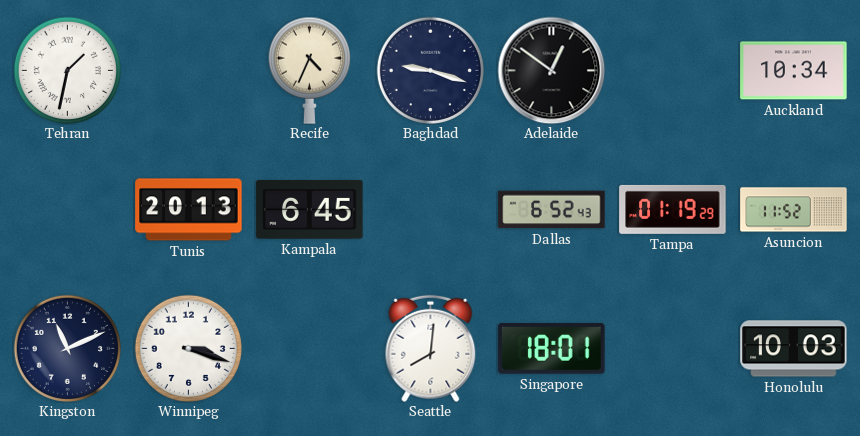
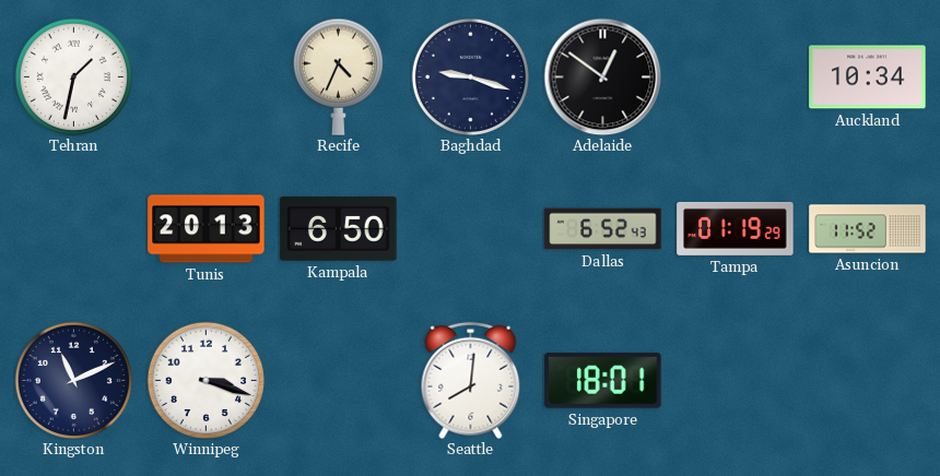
Kampala: 6:45 -> 6:50
Honolulu: 10:03 -> none
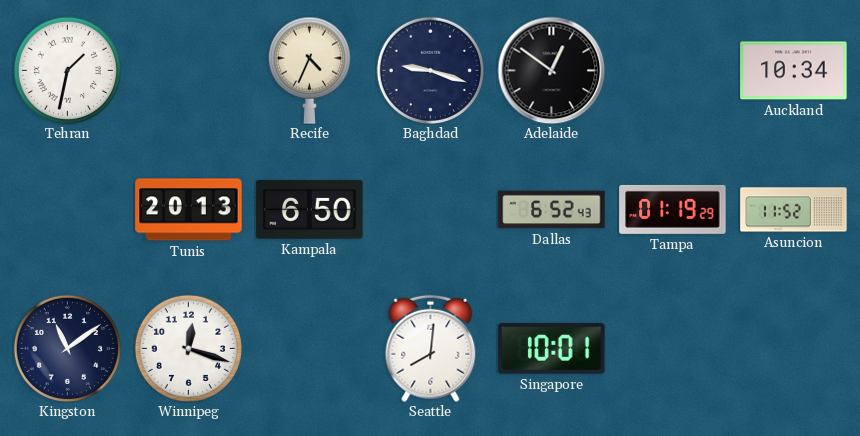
Kingston: 11:11 -> 11:09
Winnipeg: 3:18 -> 12:18
Singapore: 18:01 -> 10:01
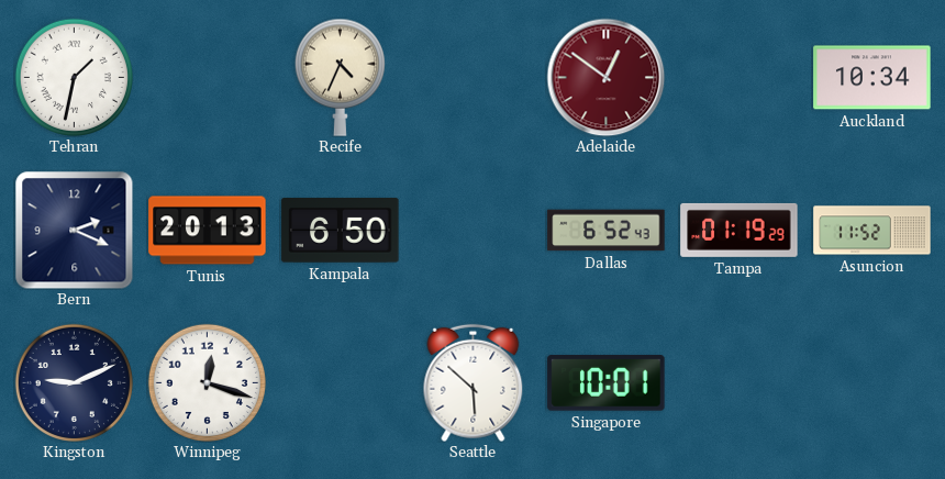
Baghdad: 9:18 -> none
Adelaide dial: black -> burgundy
Bern: none -> 2:19
Kingston: 11:09 -> 9:11
Seattle: 8:01 -> 5:52
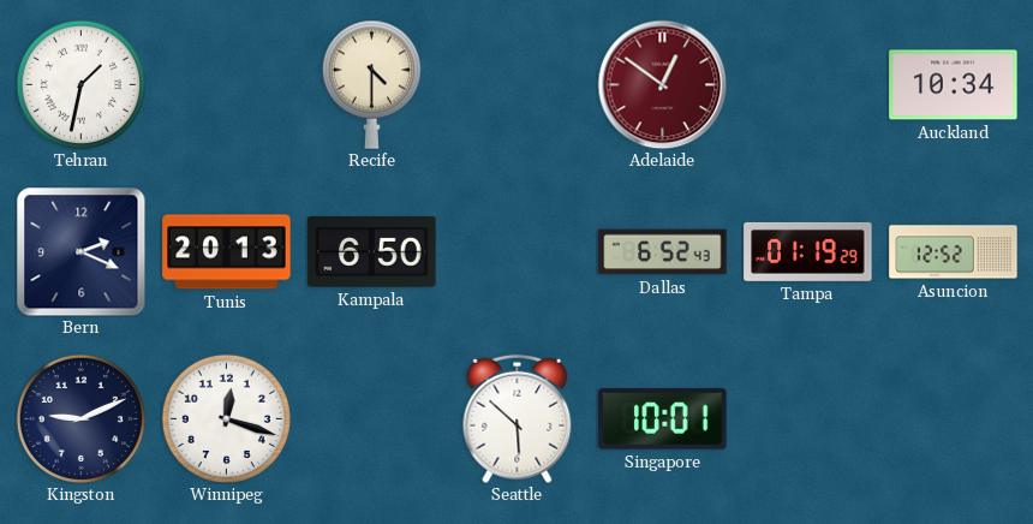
Recife: 4:34 -> 4:30
Asuncion: 11:52 -> 12:52
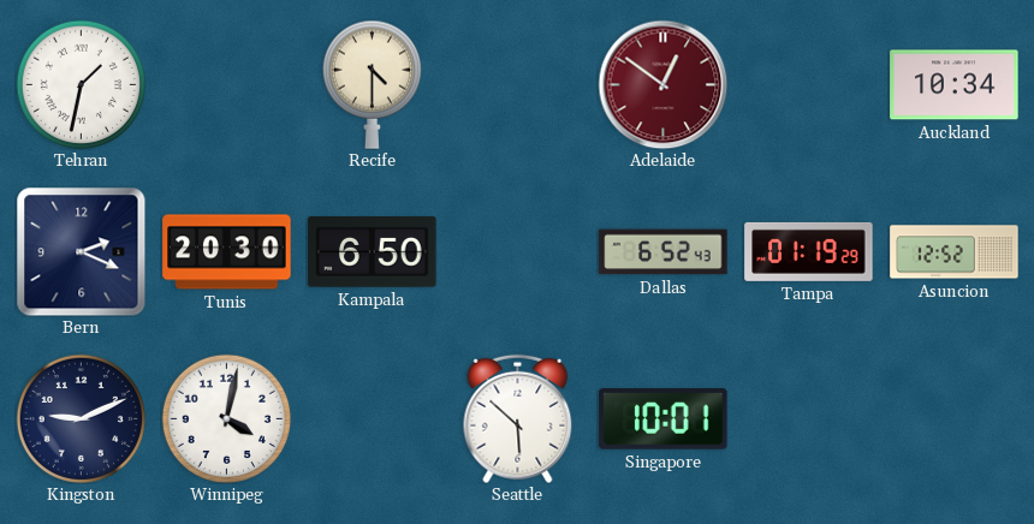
Tunis: 20:13 -> 20:30
Winnipeg: 12:18 -> 4:02
